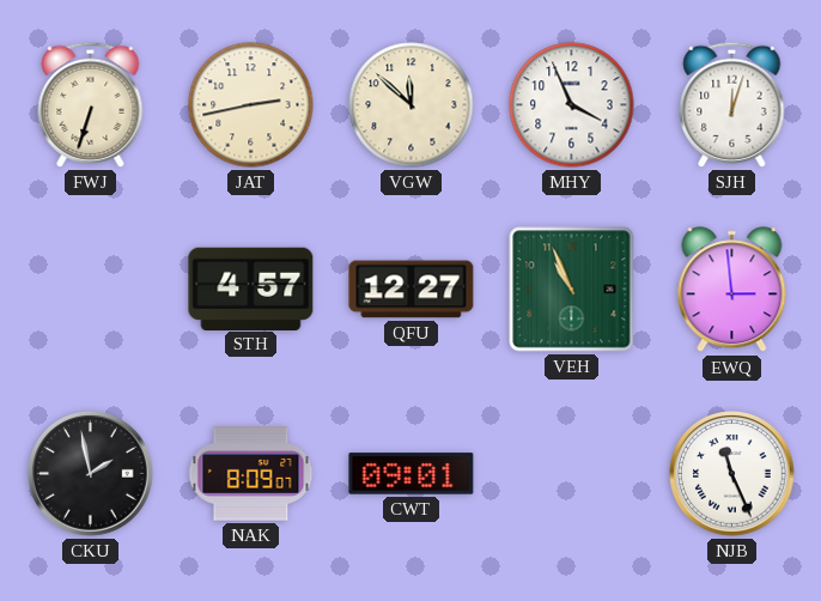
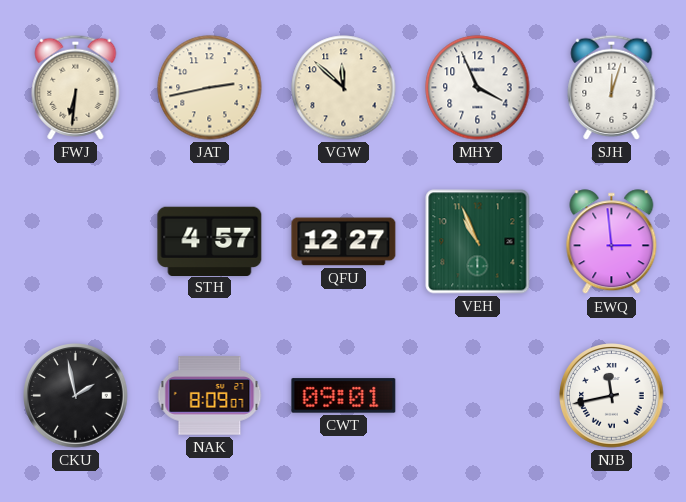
FWJ: 6:33 -> 6:31
NJB: 11:26 -> 11:43
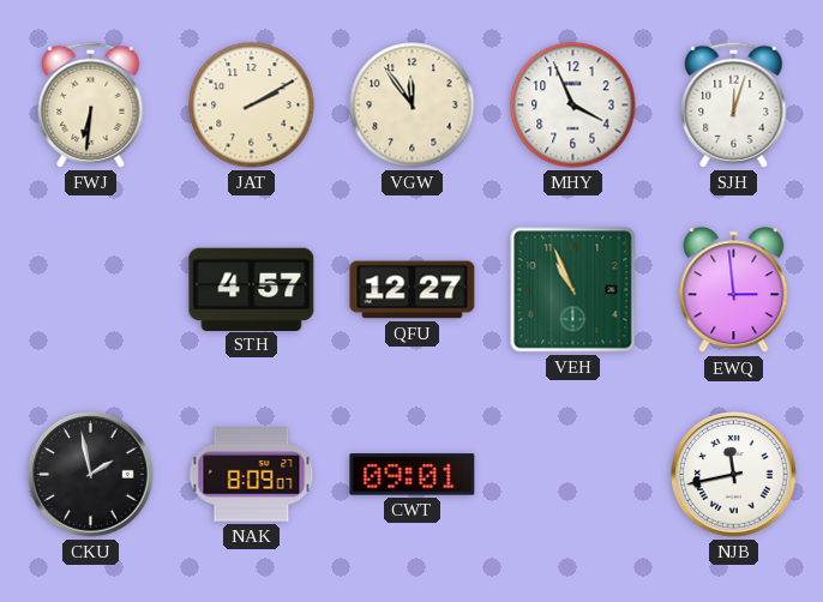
JAT: 2:43 -> 2:10
VGW: 11:52 -> 11:54
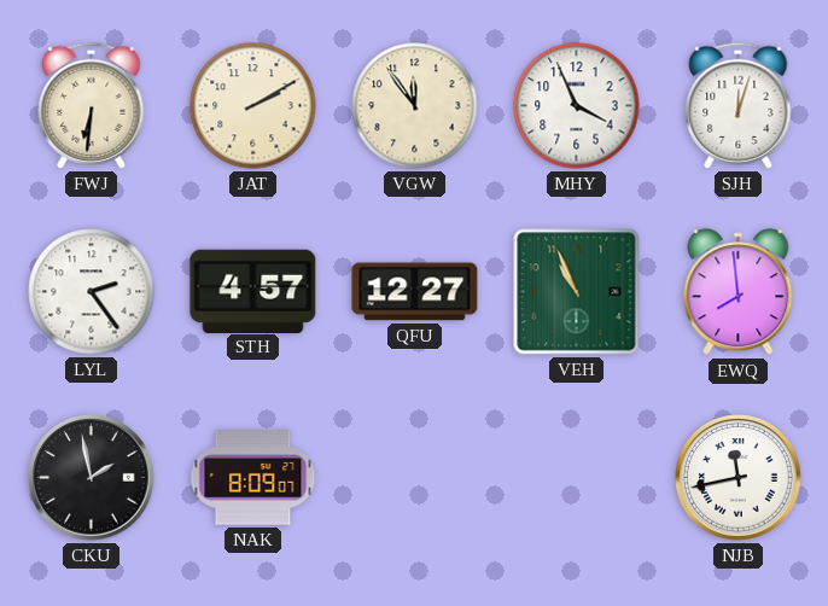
LYL: none -> 2:24
EWQ: 2:59 -> 7:59
CWT: 09:01 -> none
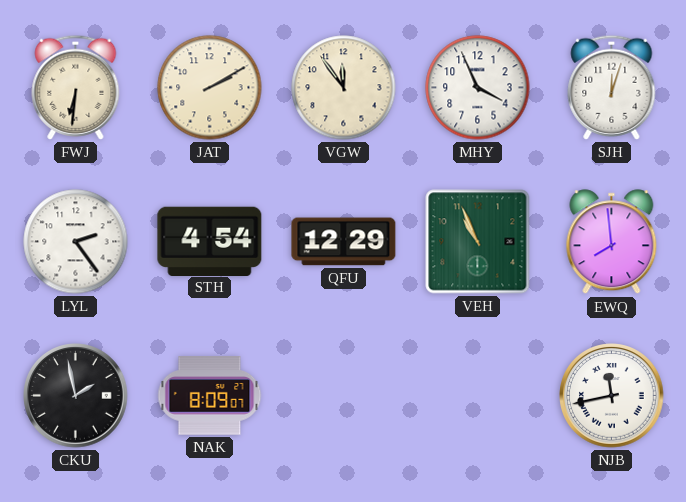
STH: 4:57 -> 4:54
QFU: 12:27 -> 12:29
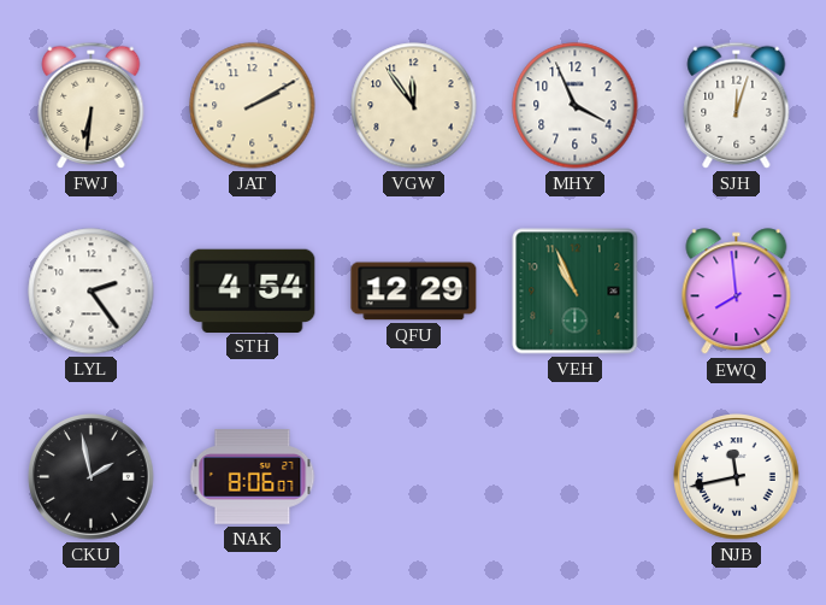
NAK: 8:09 -> 8:06
